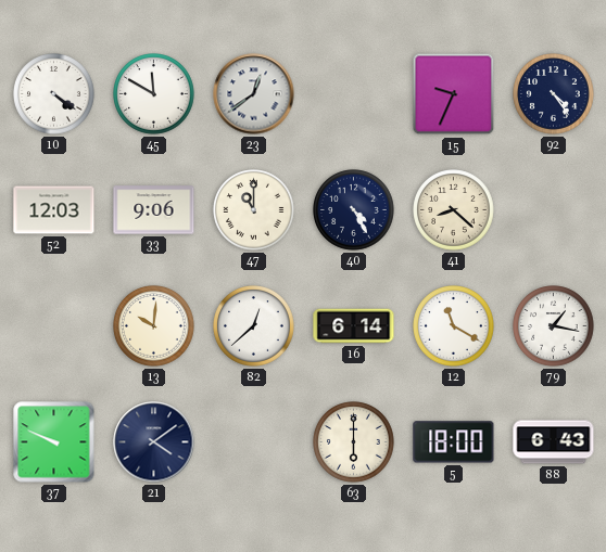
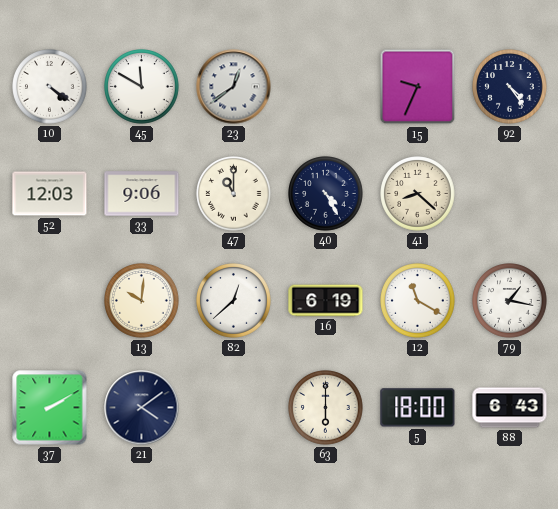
16: 6:14 -> 6:19
37: 9:49 -> 2:10
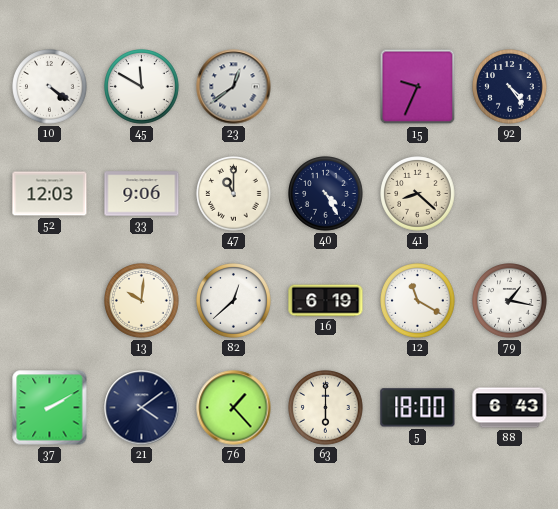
76: none -> 1:23
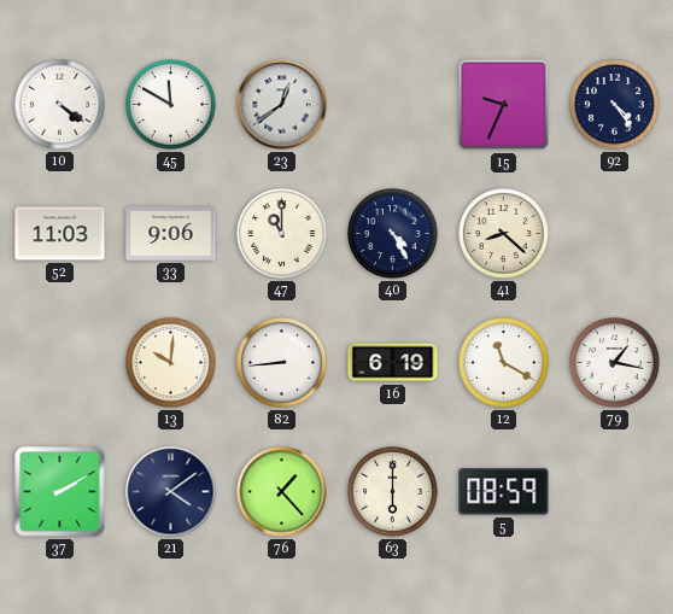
52: 12:03 -> 11:03
82: 12:38 -> 8:44
5: 18:00 -> 08:59
88: 6:43 -> none
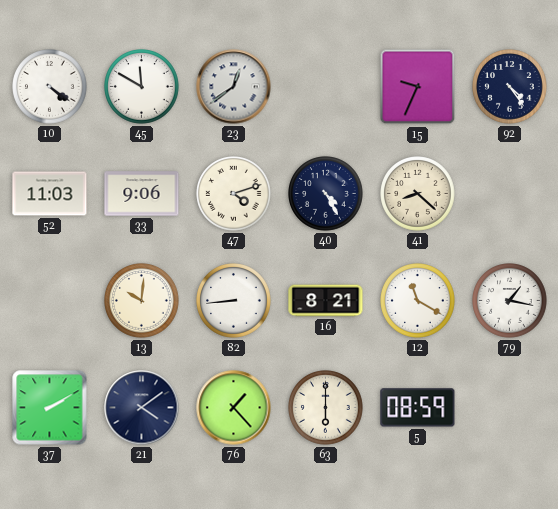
47: 11:00 -> 4:12
16: 6:19 -> 8:21
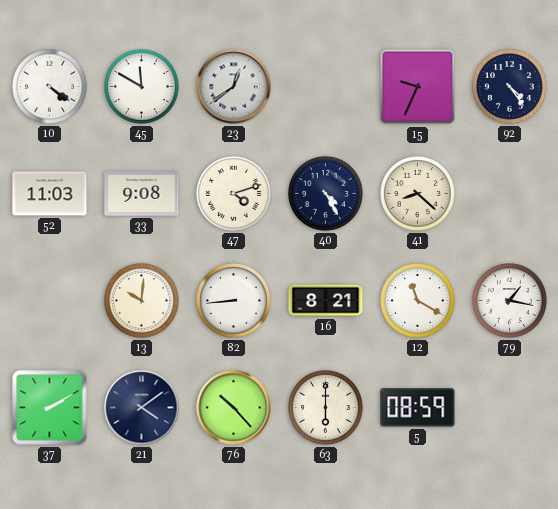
33: 9:06 -> 9:08
76: 1:23 -> 10:23
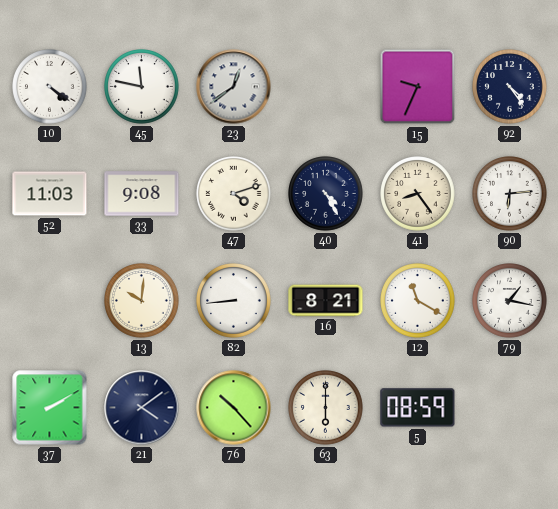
45: 11:50 -> 11:47
41: 8:22 -> 8:24
90: none -> 6:14
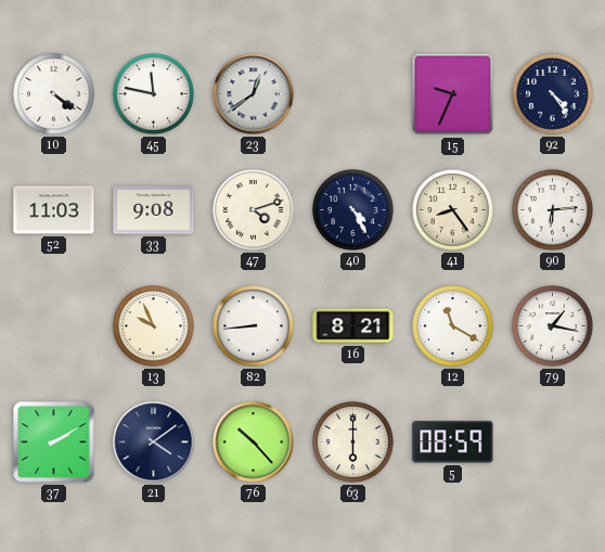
13: 10:01 -> 9:56
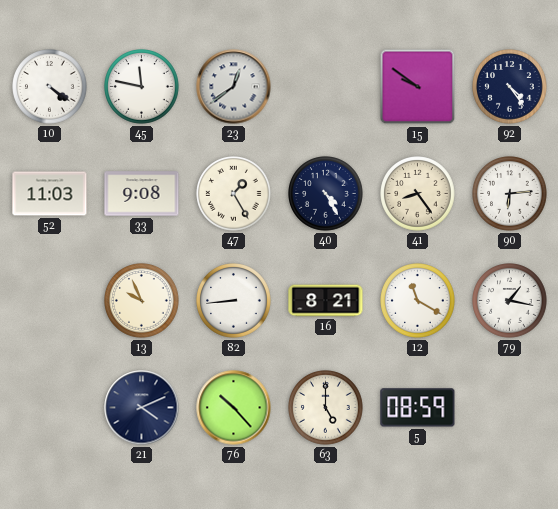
15: 9:34 -> 9:51
47: 4:12 -> 1:25
37: 2:10 -> none
21: 4:09 -> 4:11
63: 6:00 -> 5:00
